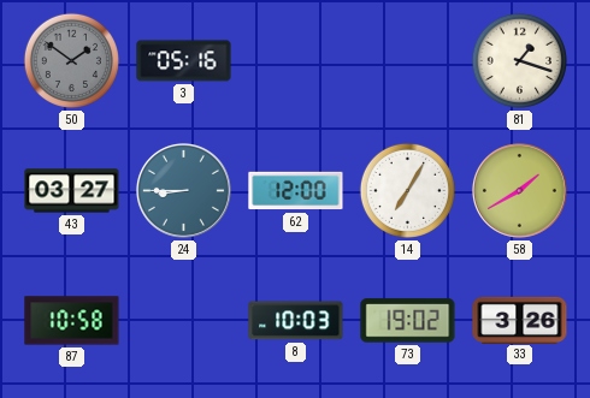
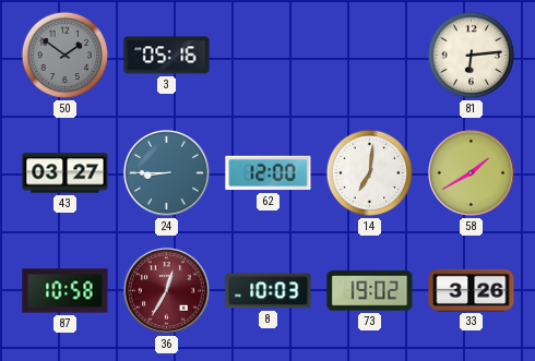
81: 1:18 -> 6:14
14: 7:05 -> 7:01
36: none -> 12:35
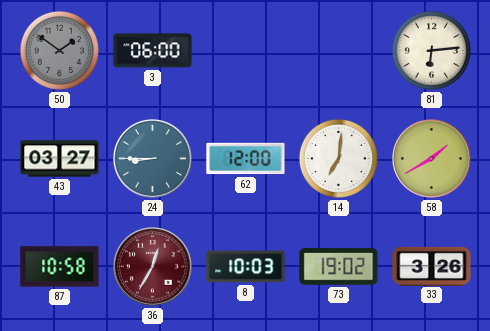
3: 05:16 -> 06:00
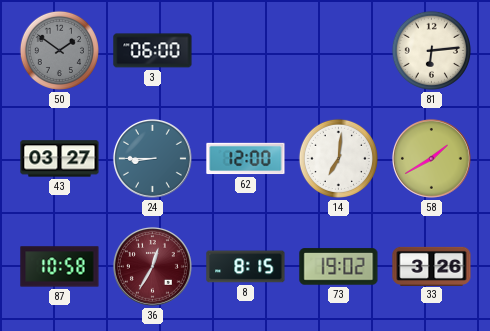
8: 10:03 -> 8:15
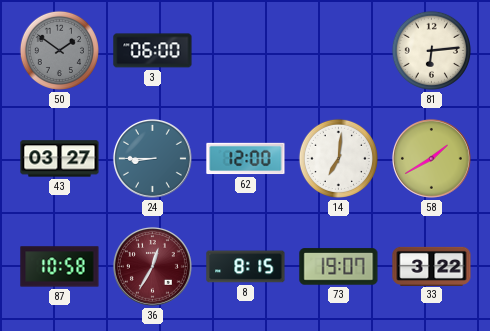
73: 19:02 -> 19:07
33: 3:26 -> 3:22
